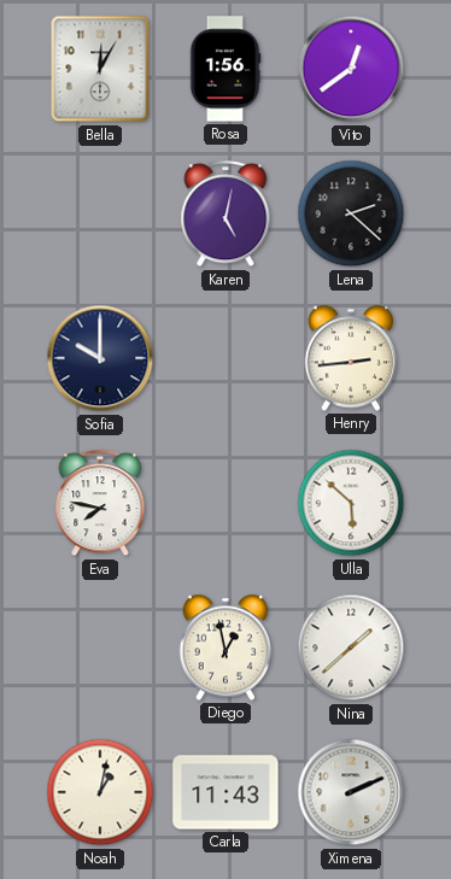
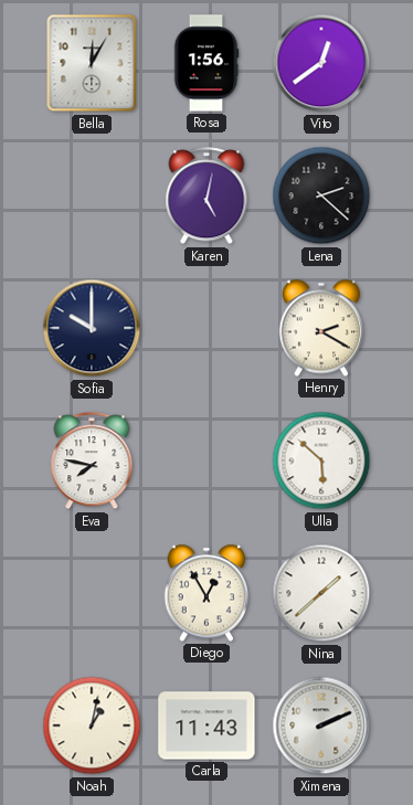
Henry: 2:44 -> 2:20
Diego: 12:58 -> 12:55
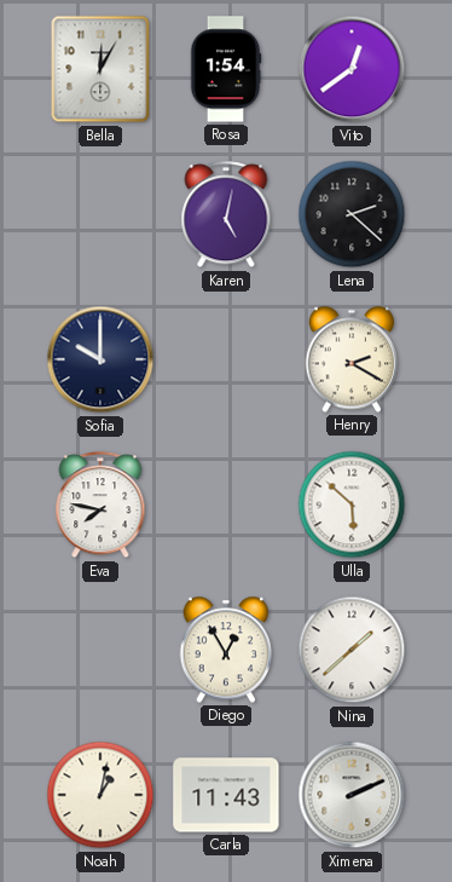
Rosa: 1:56 -> 1:54
